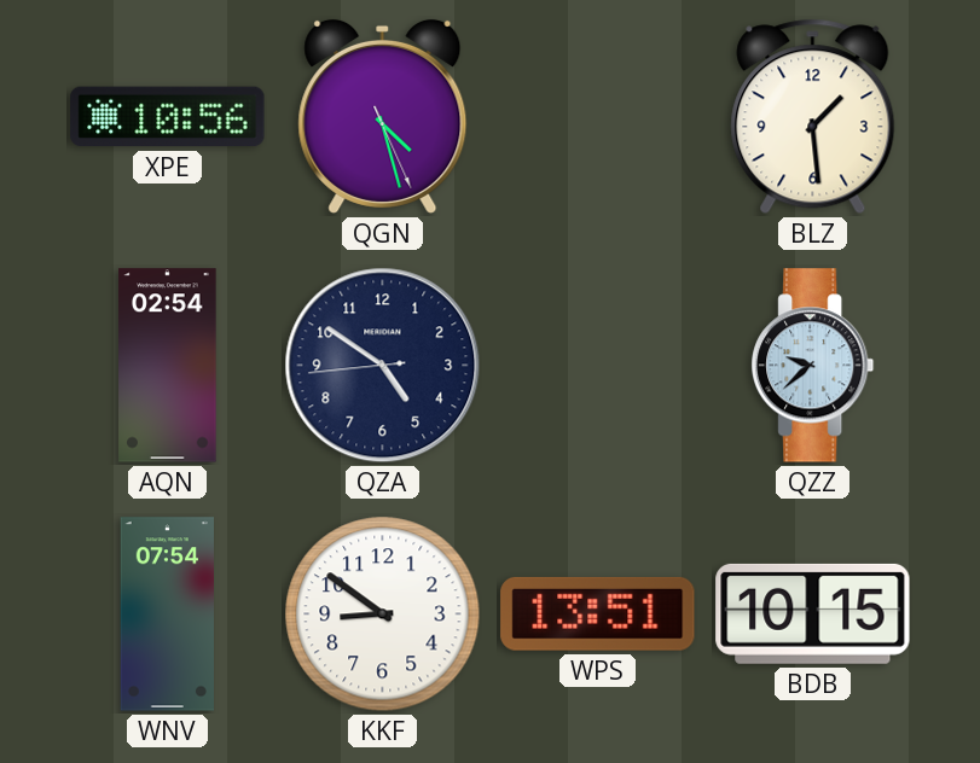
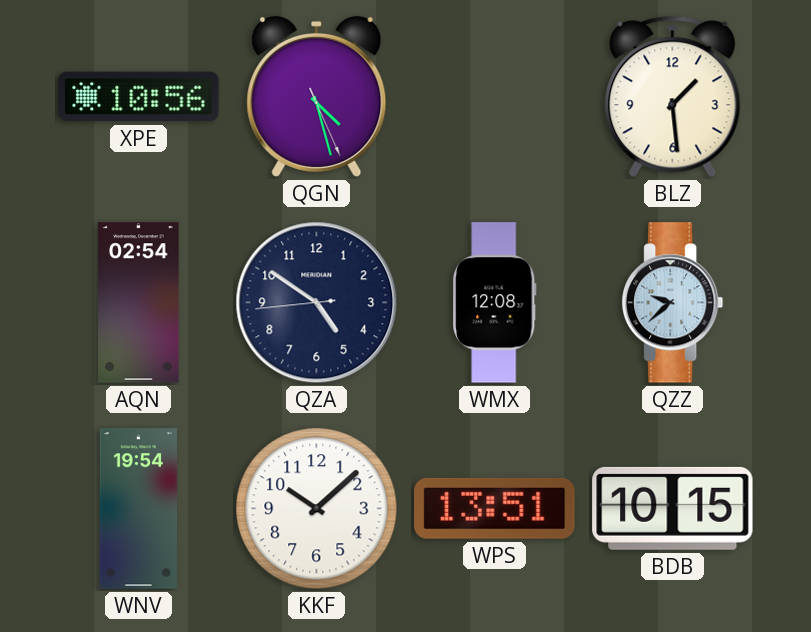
WMX: none -> 12:08
WNV: 07:54 -> 19:54
KKF: 8:51 -> 10:08
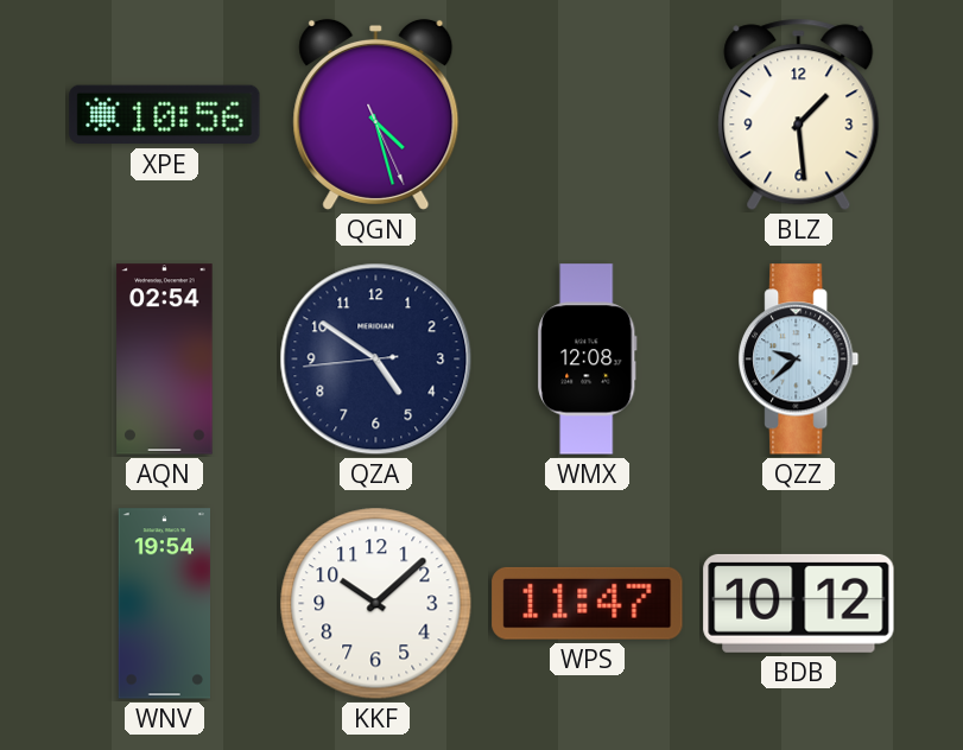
WPS: 13:51 -> 11:47
BDB: 10:15 -> 10:12
